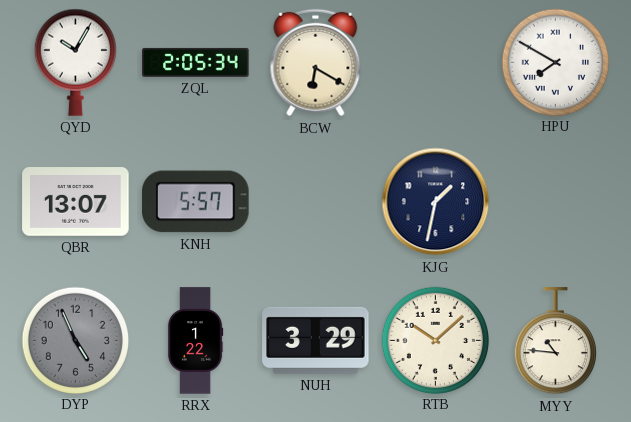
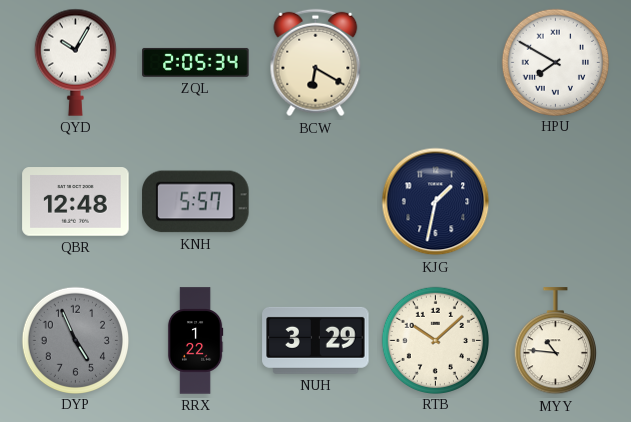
QBR: 13:07 -> 12:48
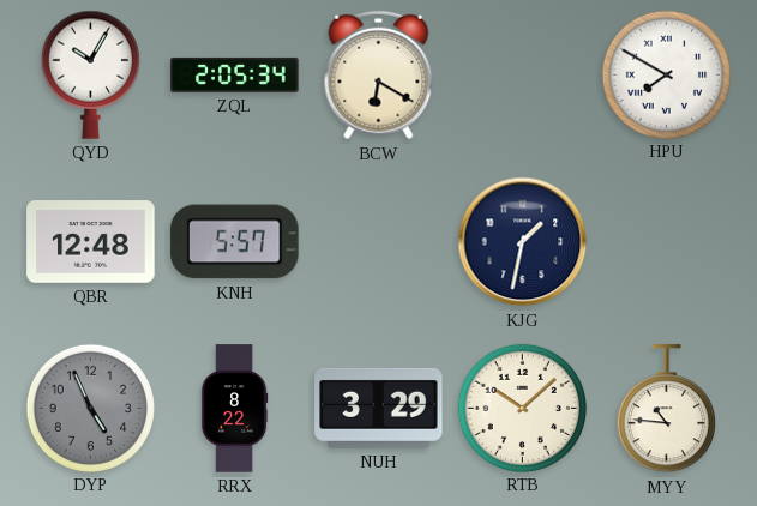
RRX: 1:22 -> 8:22
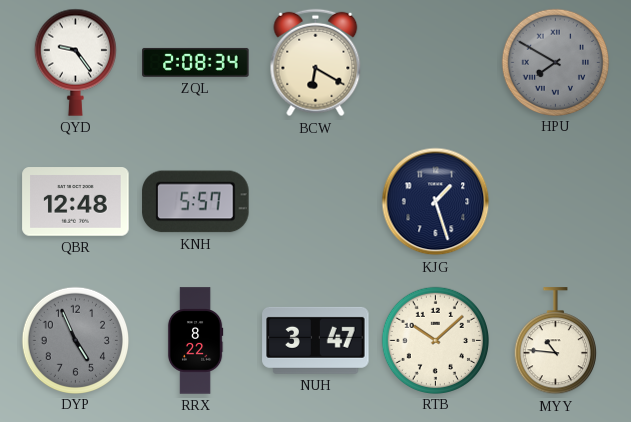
QYD: 10:05 -> 9:24
ZQL: 2:05 -> 2:08
HPU dial: white -> grey
KJG: 1:32 -> 1:27
NUH: 3:29 -> 3:47
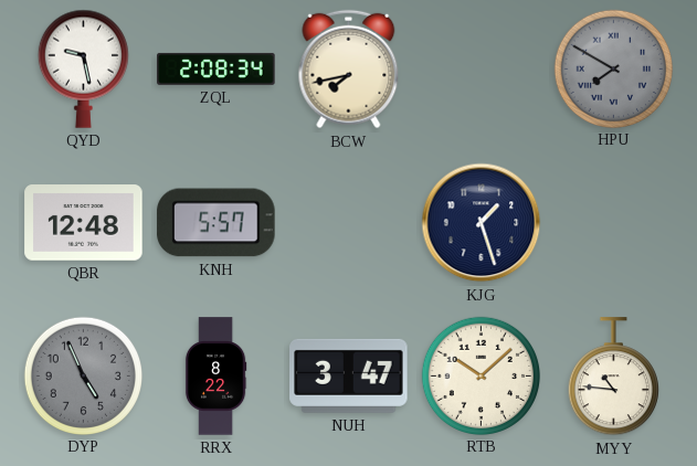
QYD: 9:24 -> 9:28
BCW: 6:20 -> 7:43
